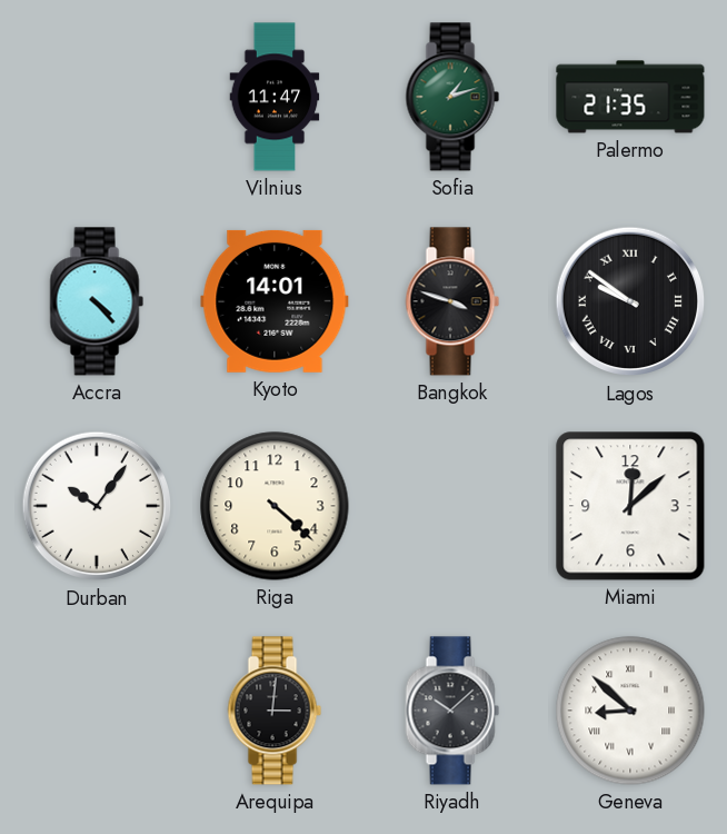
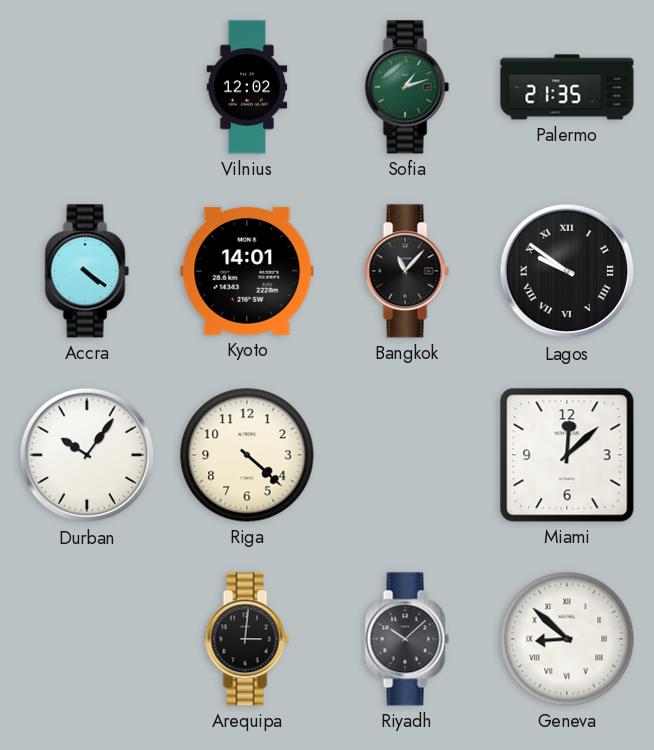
Vilnius: 11:47 -> 12:02
Accra: 4:23 -> 4:21
Bangkok: 3:48 -> 11:07
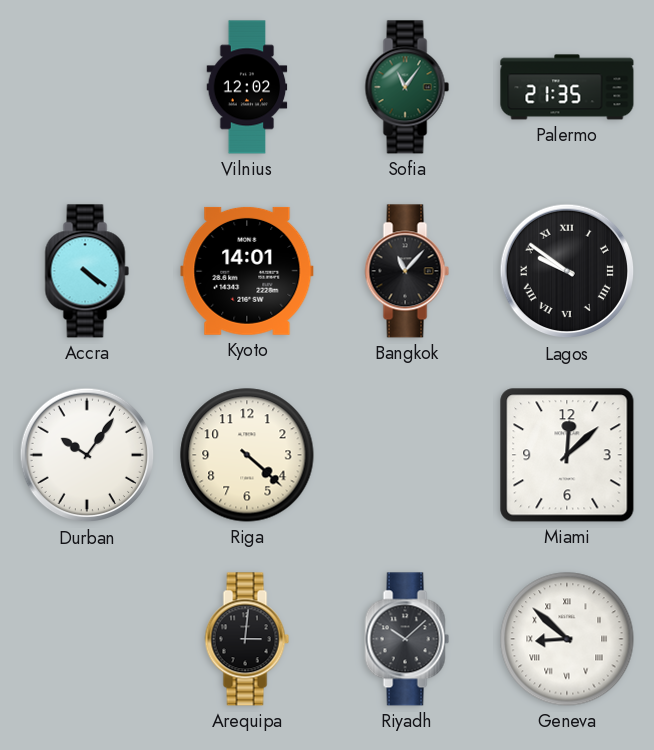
Sofia: 1:12 -> 11:06
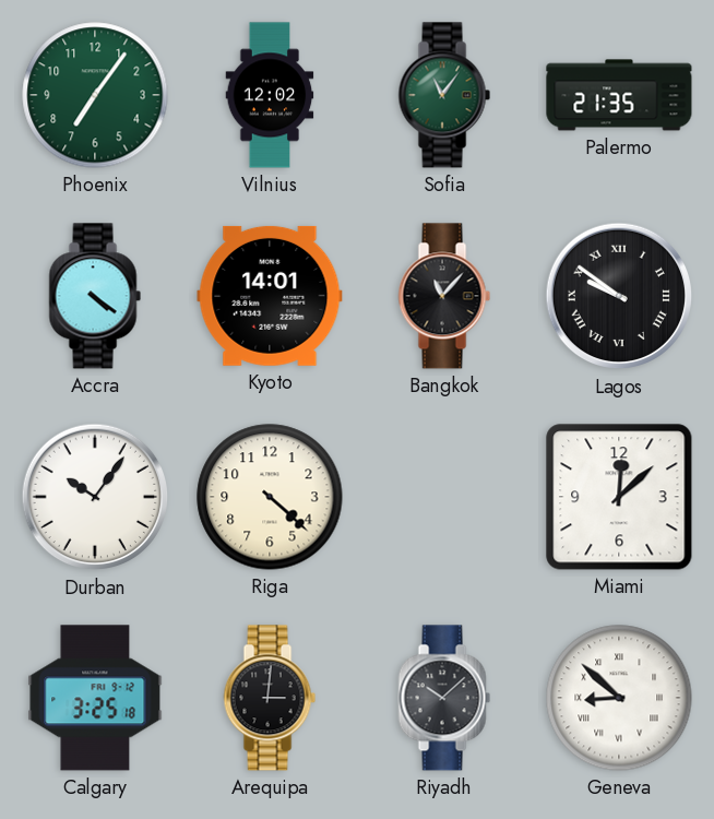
Phoenix: none -> 7:06
Calgary: none -> 3:25
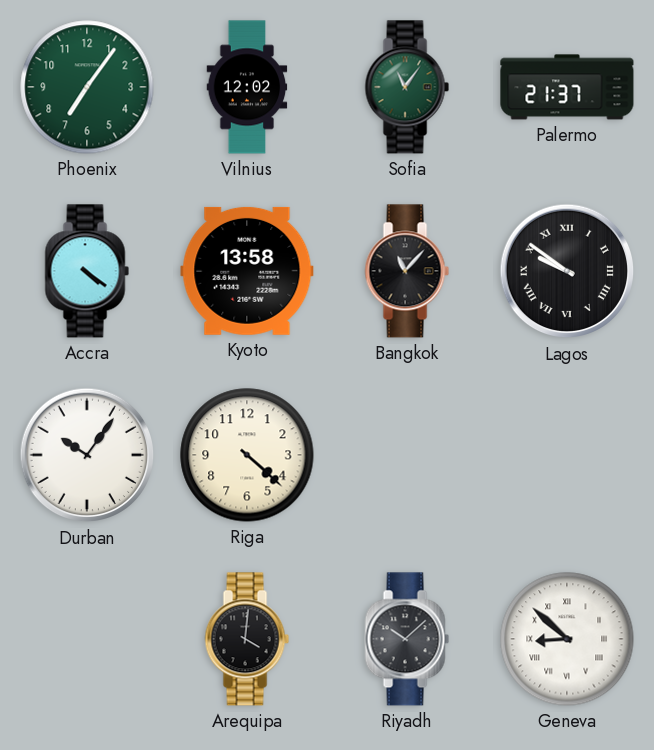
Palermo: 21:35 -> 21:37
Kyoto: 14:01 -> 13:58
Miami: 12:08 -> none
Calgary: 3:25 -> none
Arequipa: 3:01 -> 4:01
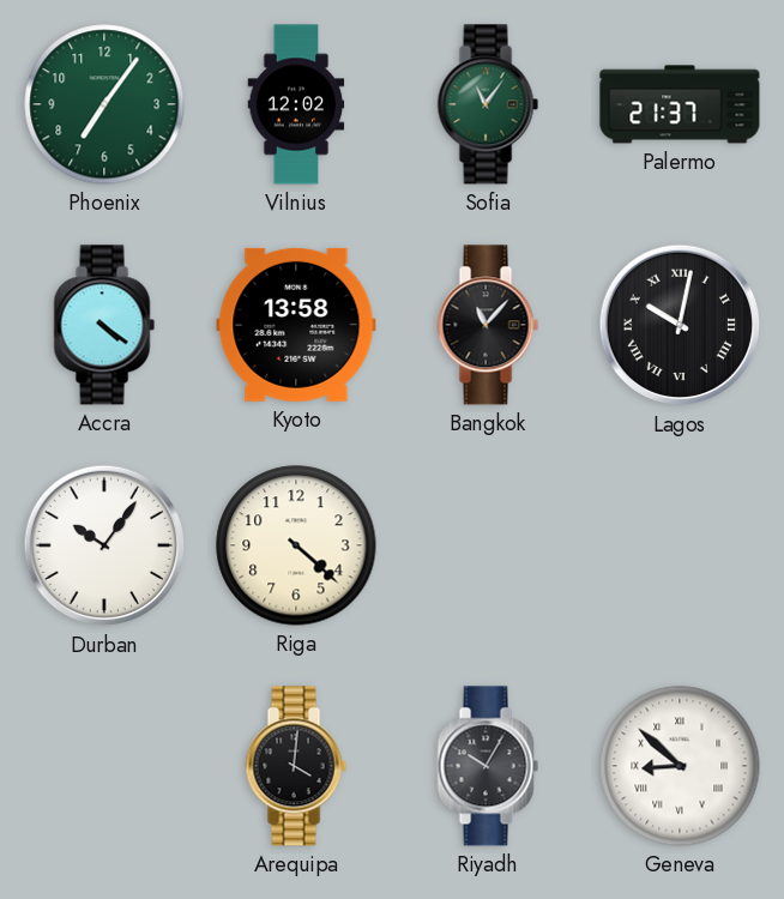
Lagos: 9:51 -> 10:02
Riyadh: 10:08 -> 10:05
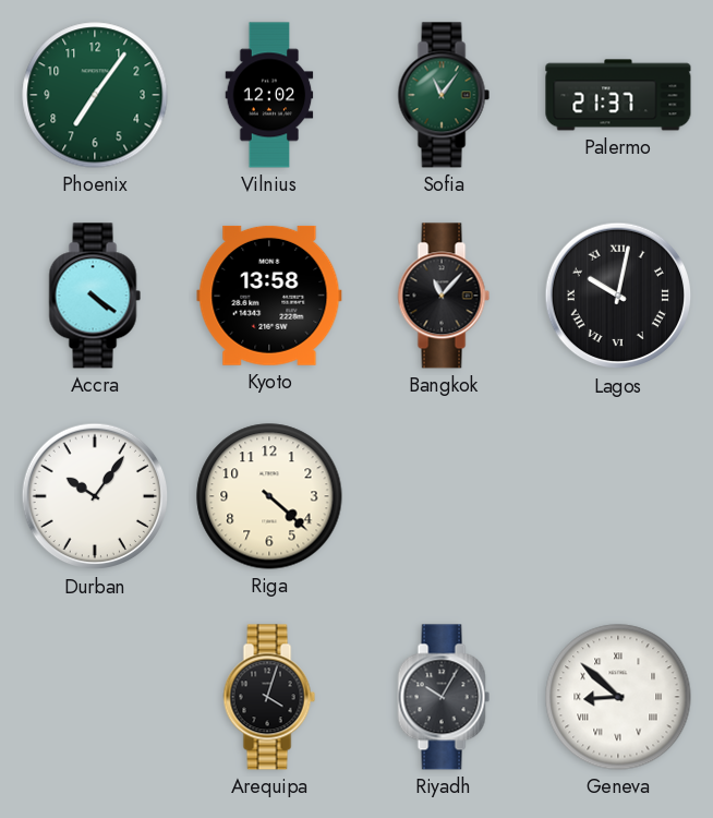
Arequipa: 4:01 -> 4:03
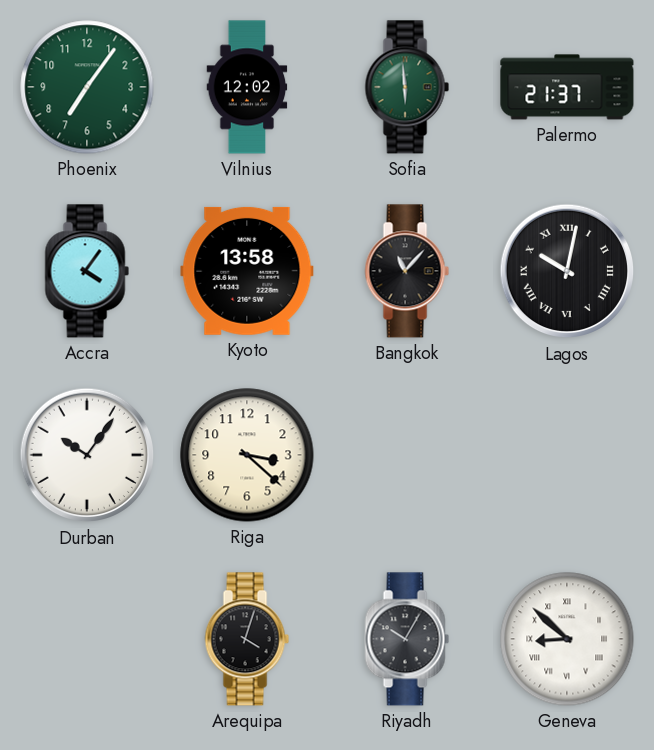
Sofia: 11:06 -> 5:59
Accra: 4:21 -> 4:06
Riga: 4:22 -> 3:22
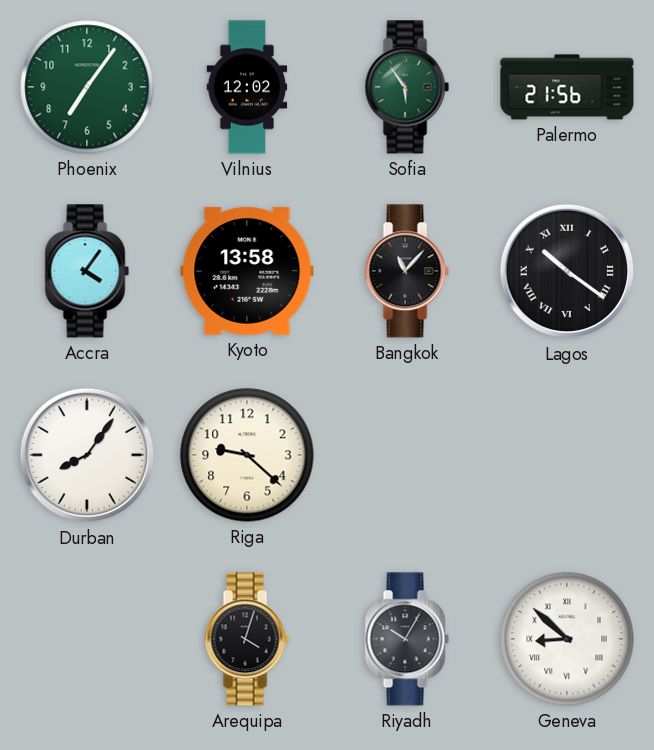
Sofia: 5:59 -> 5:54
Palermo: 21:37 -> 21:56
Lagos: 10:02 -> 10:21
Durban: 10:06 -> 8:06
Riga: 3:22 -> 9:22
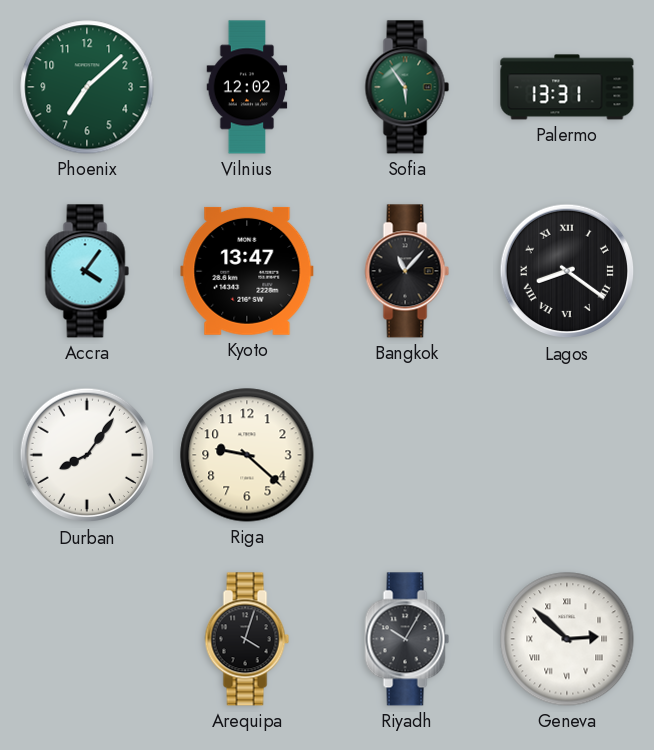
Phoenix: 7:06 -> 7:08
Palermo: 21:56 -> 13:31
Kyoto: 13:58 -> 13:47
Lagos: 10:21 -> 8:21
Geneva: 8:52 -> 2:52
